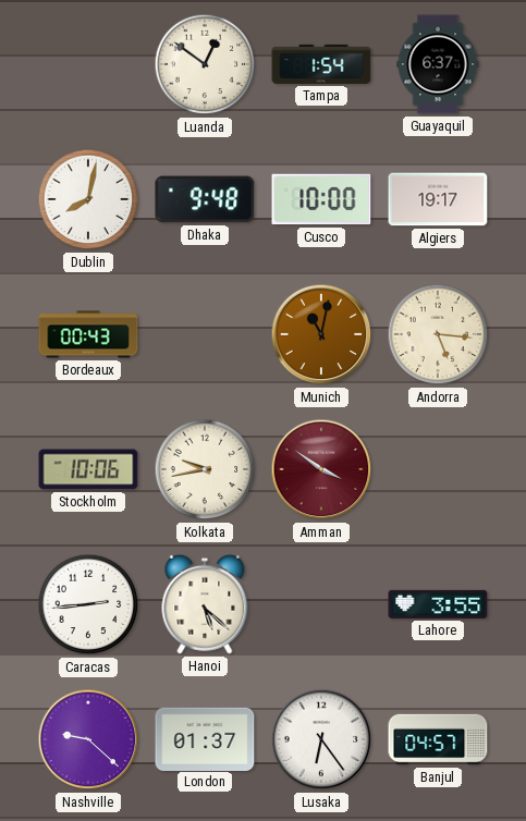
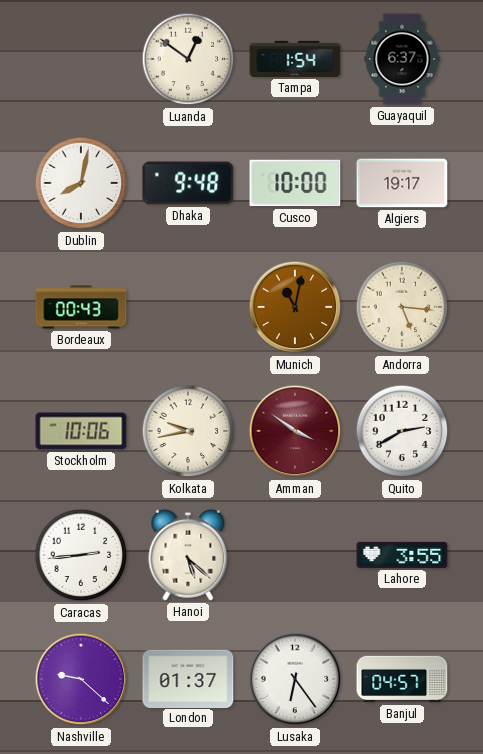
Quito: none -> 2:40
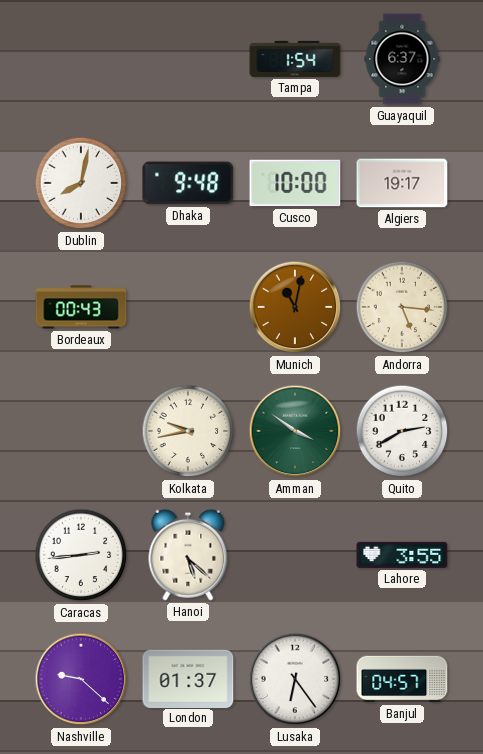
Luanda: 12:51 -> none
Stockholm: 10:06 -> none
Amman dial: burgundy -> green
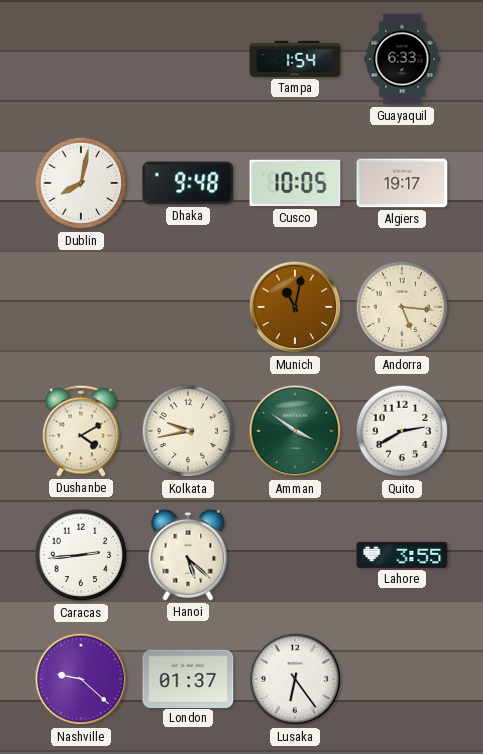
Guayaquil: 6:37 -> 6:33
Cusco: 10:00 -> 10:05
Bordeaux: 00:43 -> none
Dushanbe: none -> 4:10
Banjul: 04:57 -> none
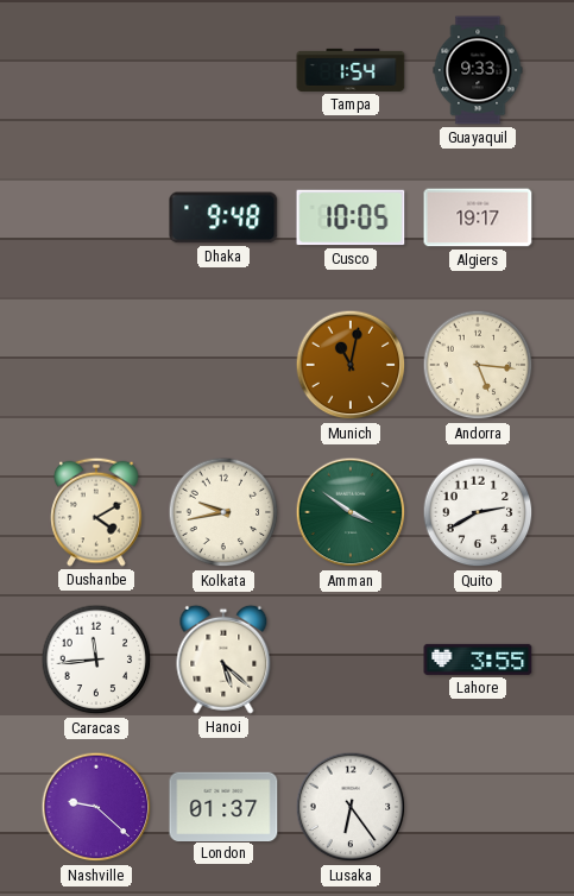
Guayaquil: 6:33 -> 9:33
Dublin: 8:02 -> none
Caracas: 2:44 -> 11:44
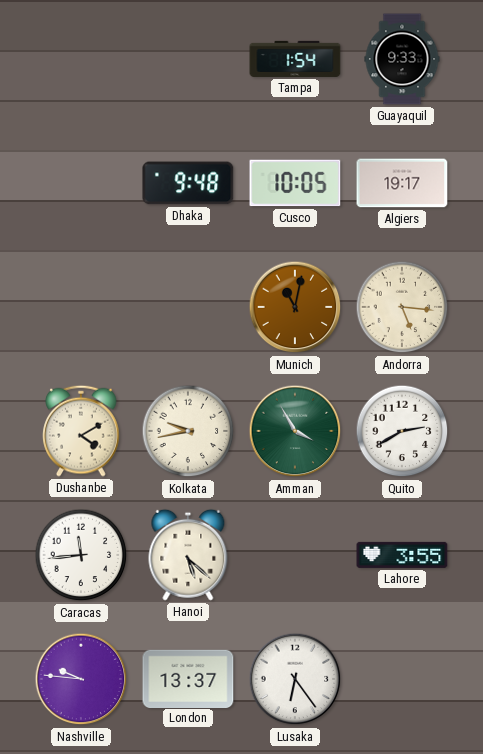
Amman: 3:51 -> 3:55
Nashville: 9:22 -> 9:46
London: 01:37 -> 13:37
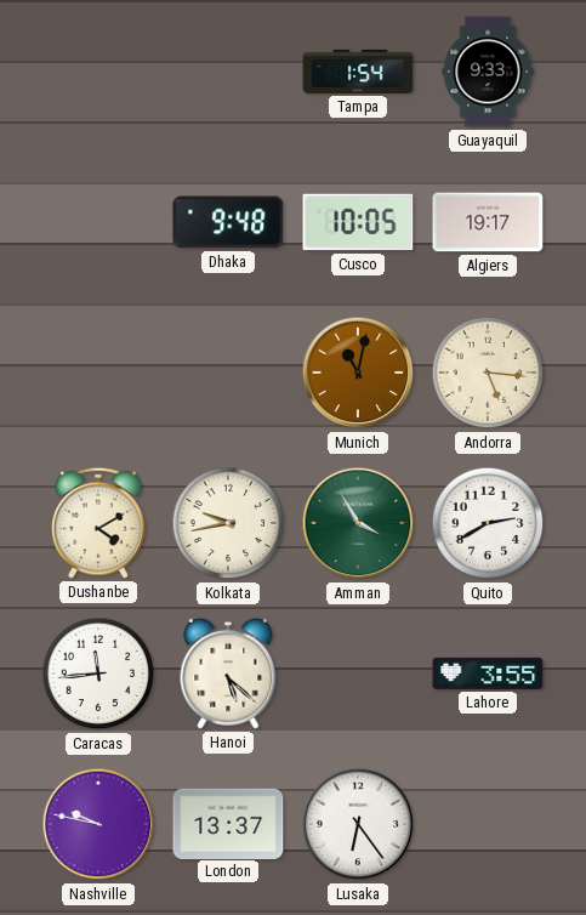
Nashville: 9:46 -> 9:47
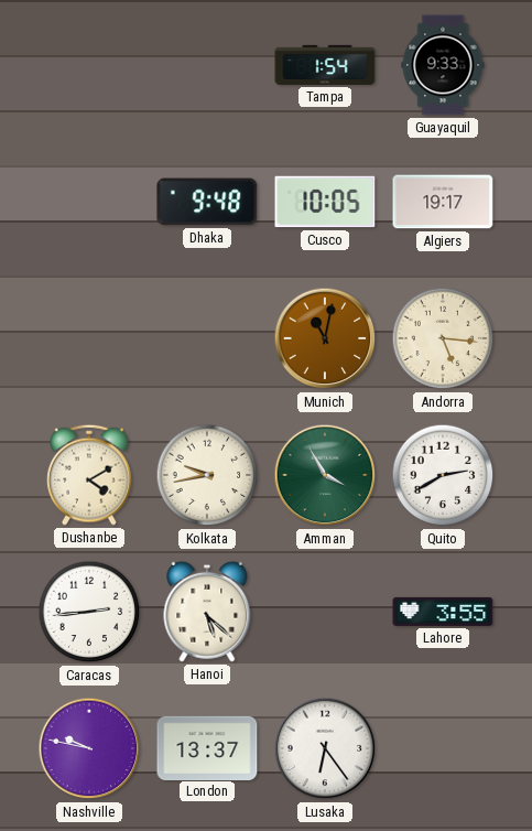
Caracas: 11:44 -> 2:44
